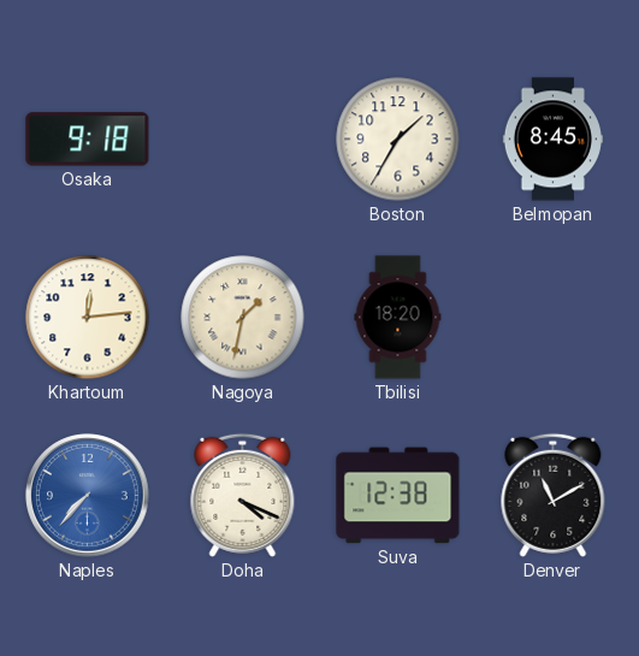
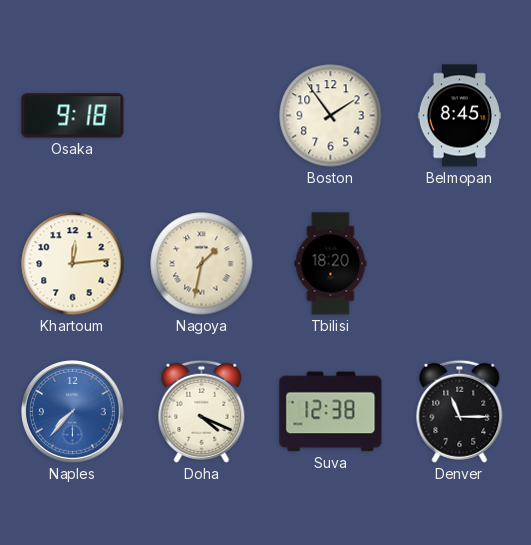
Boston: 1:35 -> 1:54
Denver: 11:10 -> 11:15
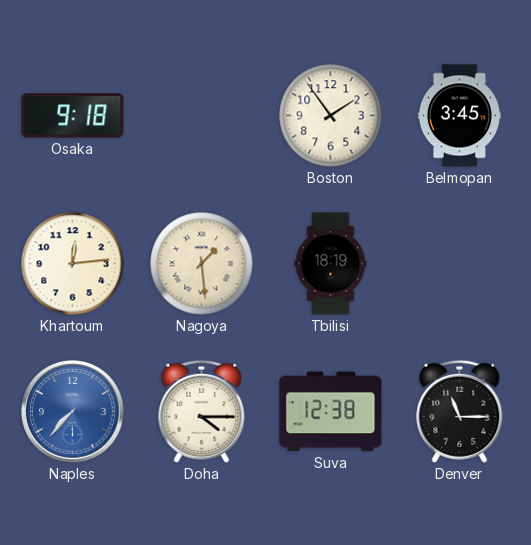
Belmopan: 8:45 -> 3:45
Nagoya: 1:32 -> 1:29
Tbilisi: 18:20 -> 18:19
Doha: 4:19 -> 4:15
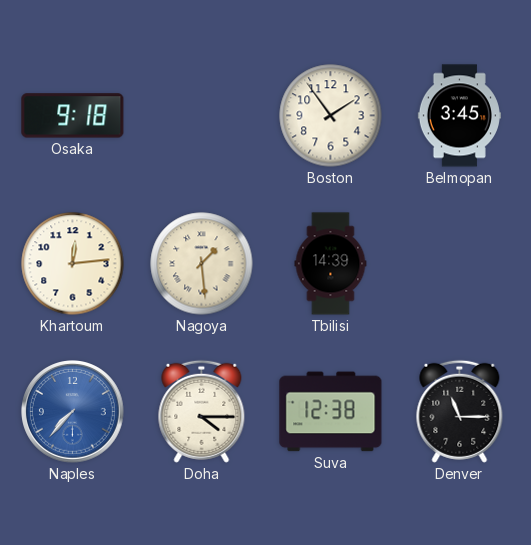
Tbilisi: 18:19 -> 14:39
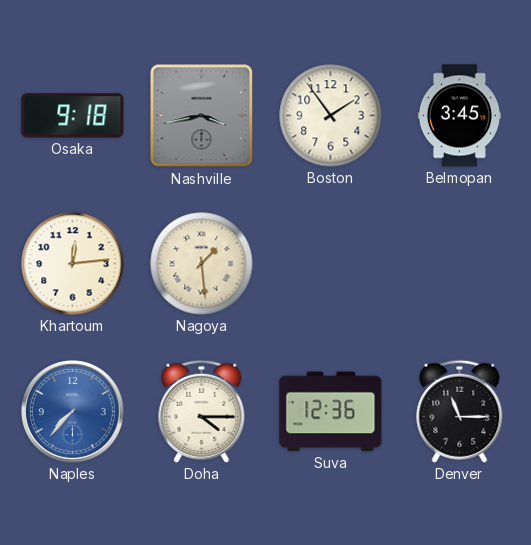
Nashville: none -> 3:43
Tbilisi: 14:39 -> none
Suva: 12:38 -> 12:36
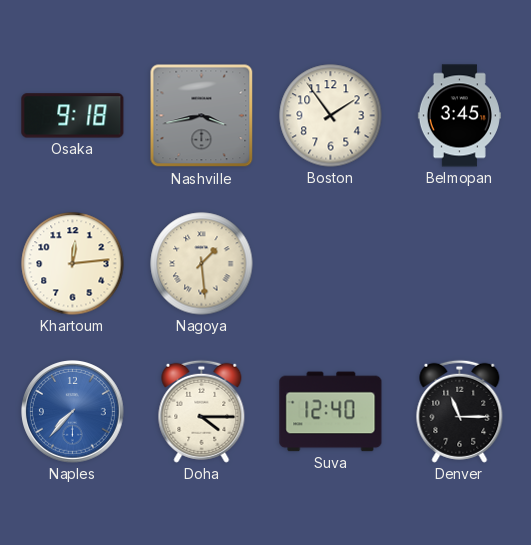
Suva: 12:36 -> 12:40
